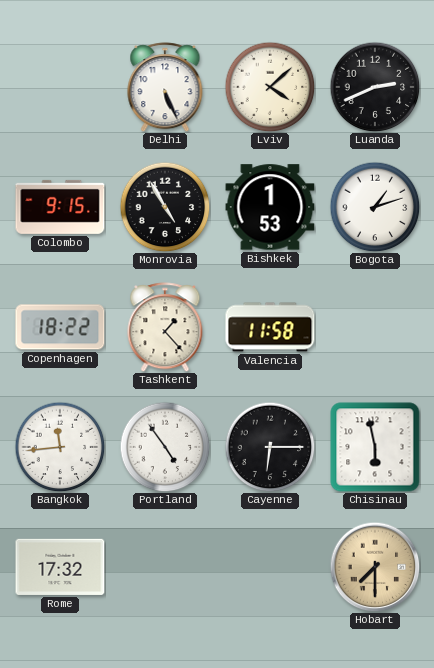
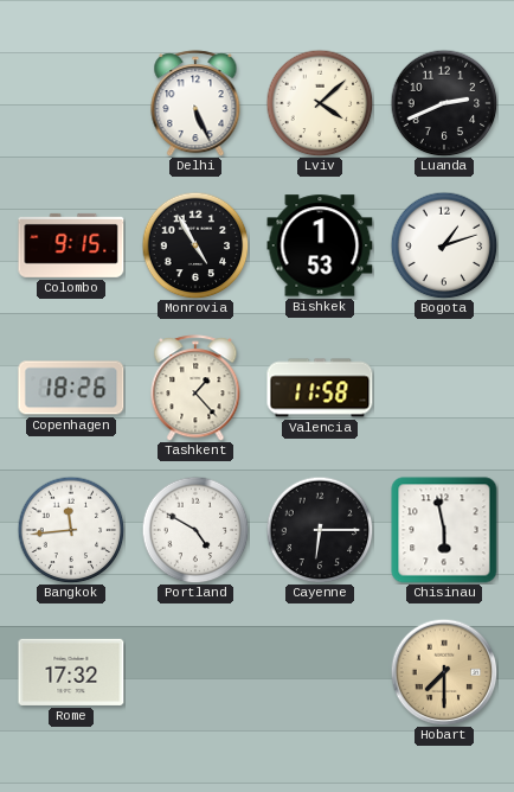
Copenhagen: 18:22 -> 18:26
Portland: 4:54 -> 4:50
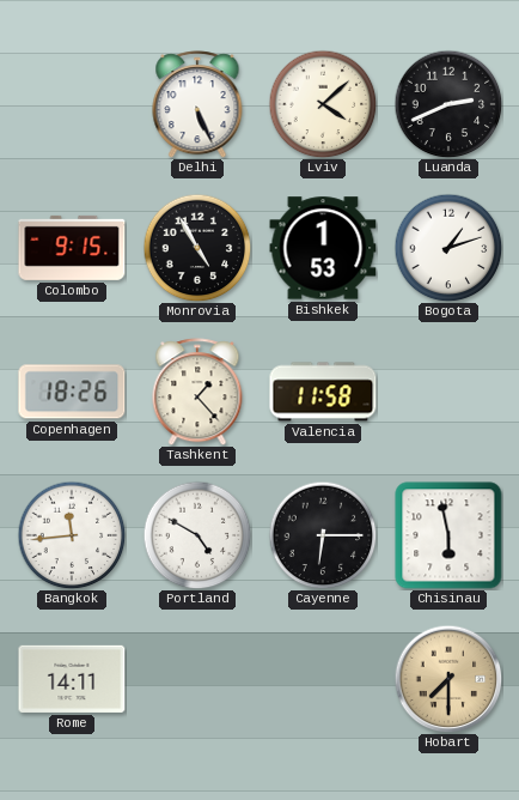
Rome: 17:32 -> 14:11
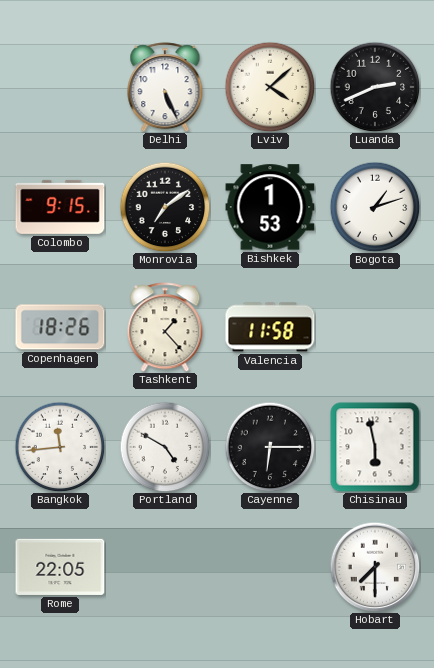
Monrovia: 4:55 -> 7:09
Rome: 14:11 -> 22:05
Hobart dial: champagne -> white
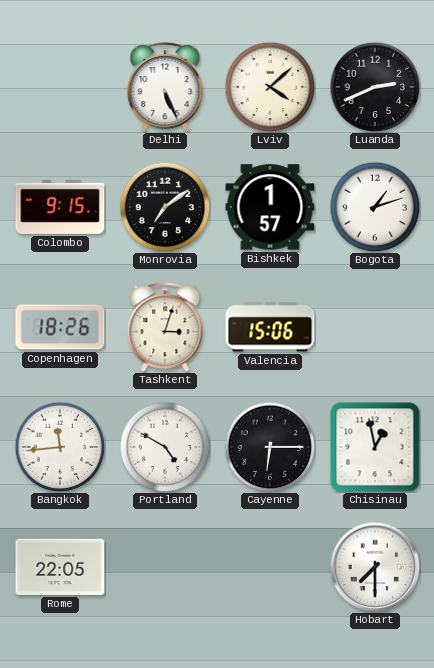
Bishkek: 1:53 -> 1:57
Tashkent: 1:23 -> 3:03
Valencia: 11:58 -> 15:06
Chisinau: 5:58 -> 12:58
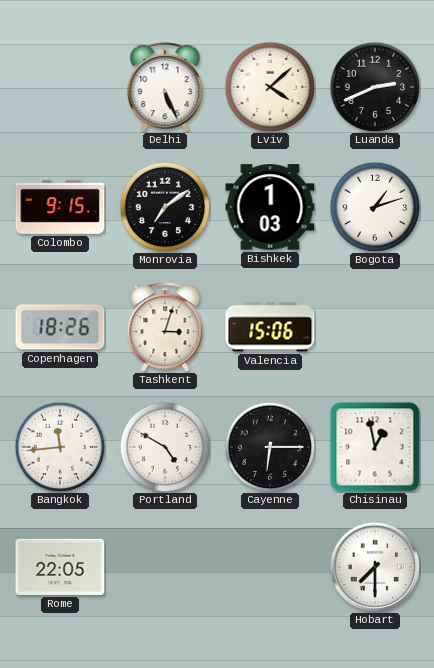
Bishkek: 1:57 -> 1:03
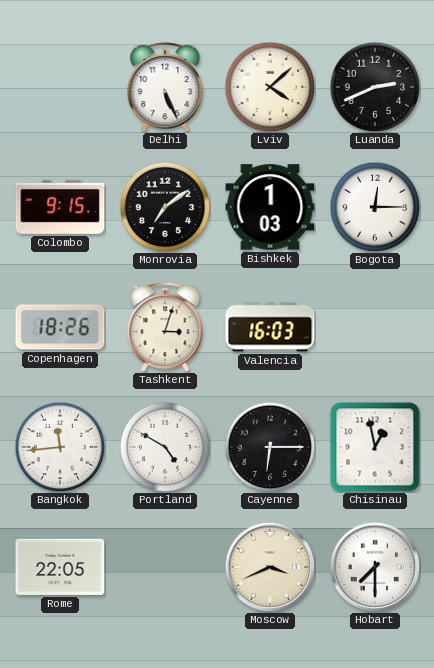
Bogota: 1:12 -> 12:15
Valencia: 15:06 -> 16:03
Moscow: none -> 3:41
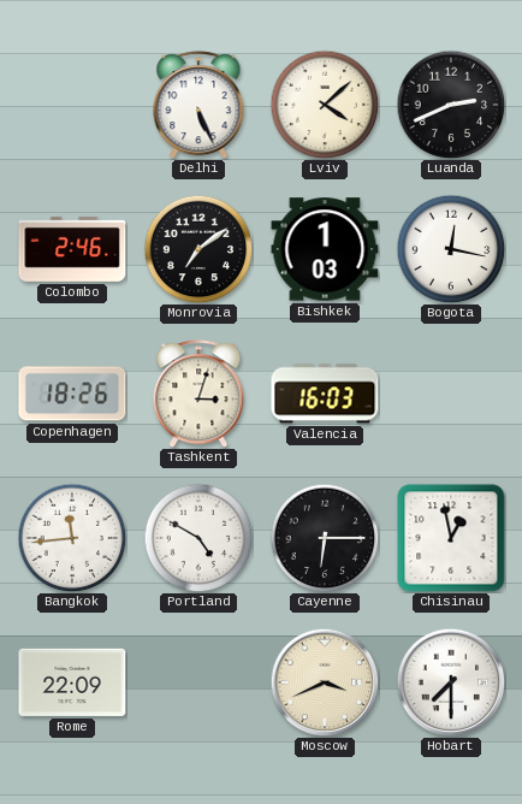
Colombo: 9:15 -> 2:46
Bogota: 12:15 -> 12:17
Rome: 22:05 -> 22:09
